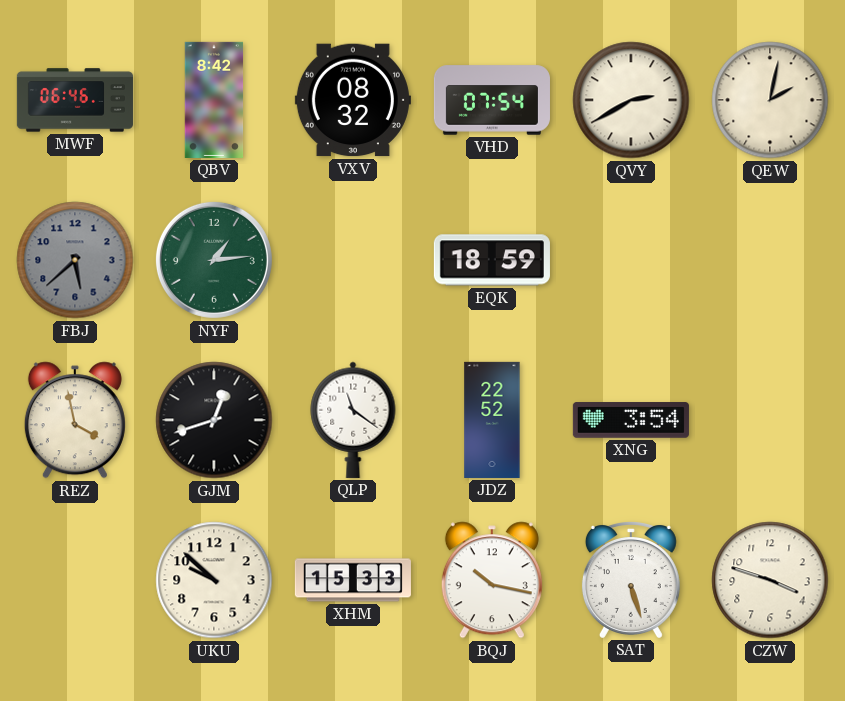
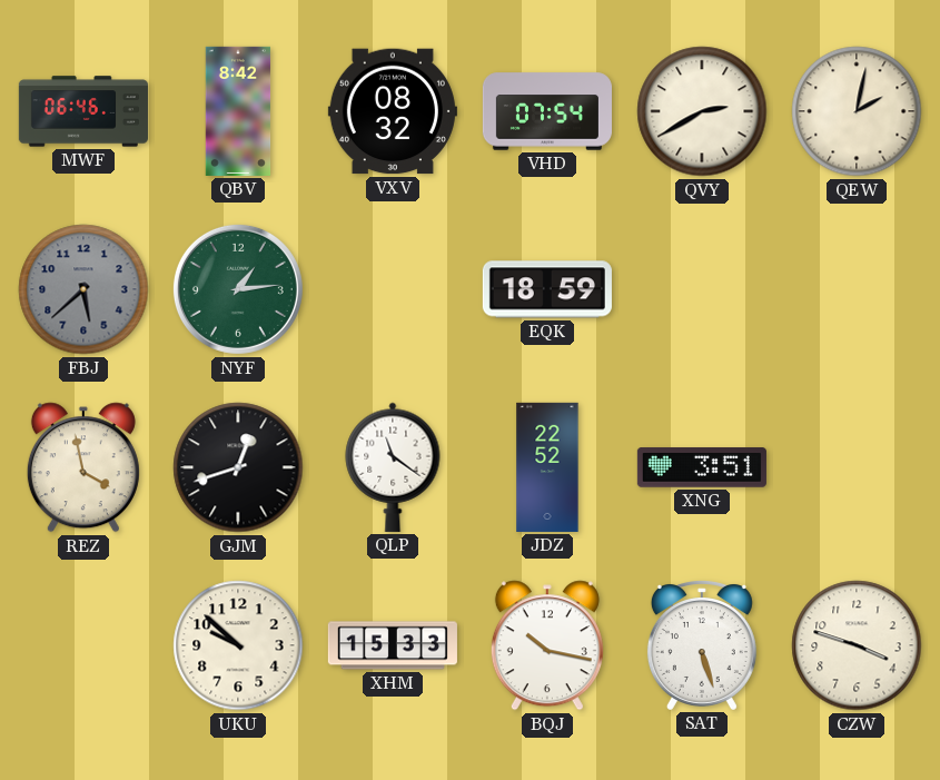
XNG: 3:54 -> 3:51
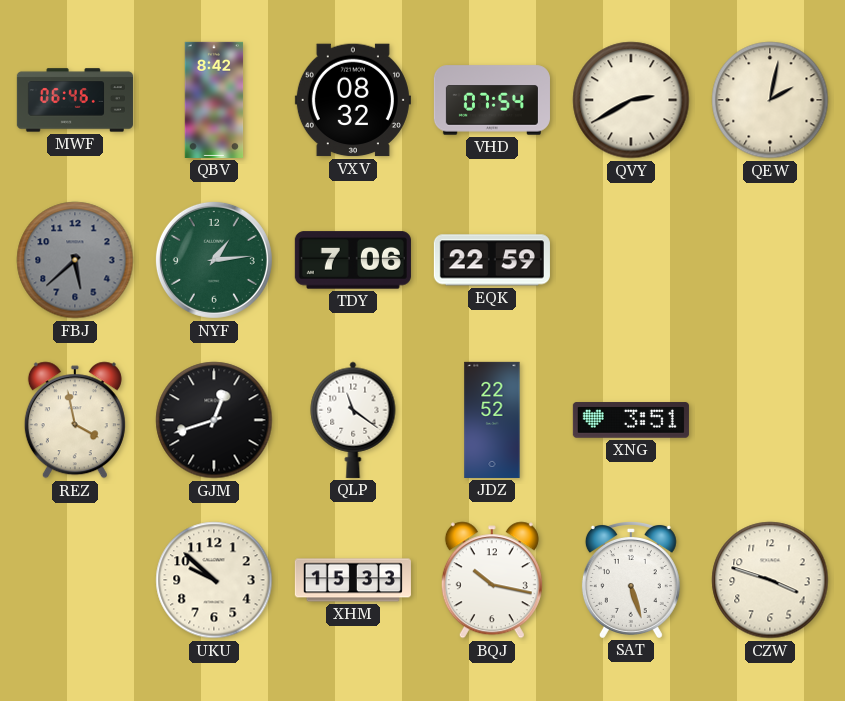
TDY: none -> 7:06
EQK: 18:59 -> 22:59
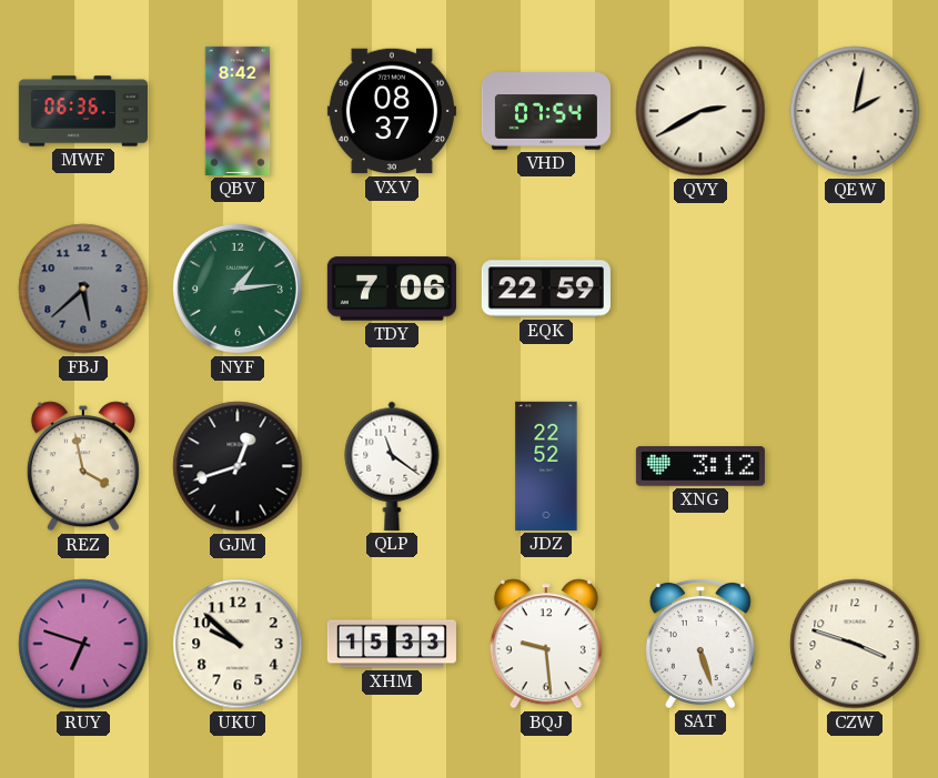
MWF: 06:46 -> 06:36
VXV: 08:32 -> 08:37
XNG: 3:51 -> 3:12
RUY: none -> 6:48
BQJ: 10:17 -> 9:29
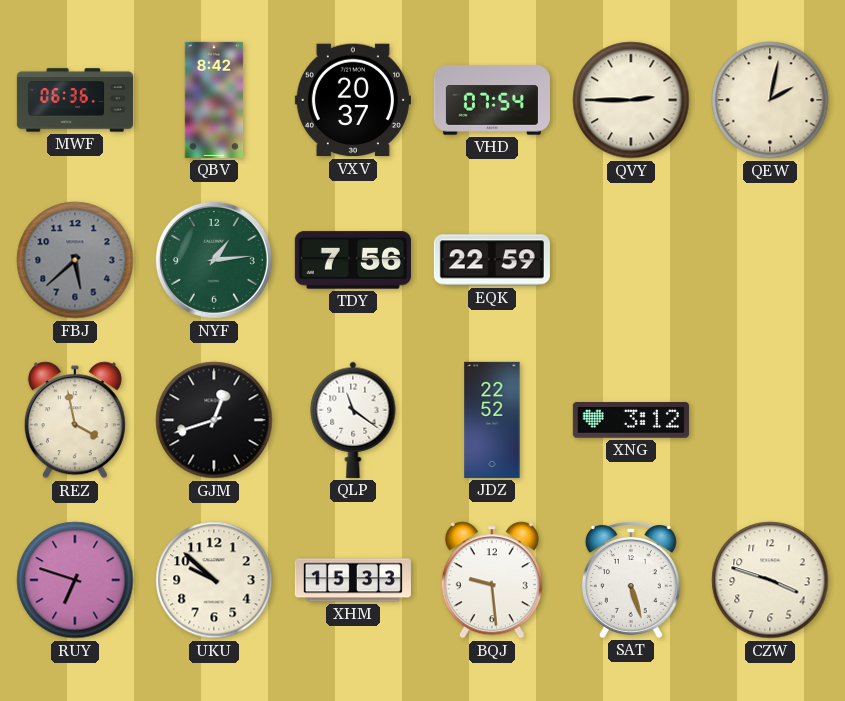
VXV: 08:37 -> 20:37
QVY: 2:40 -> 2:45
TDY: 7:06 -> 7:56
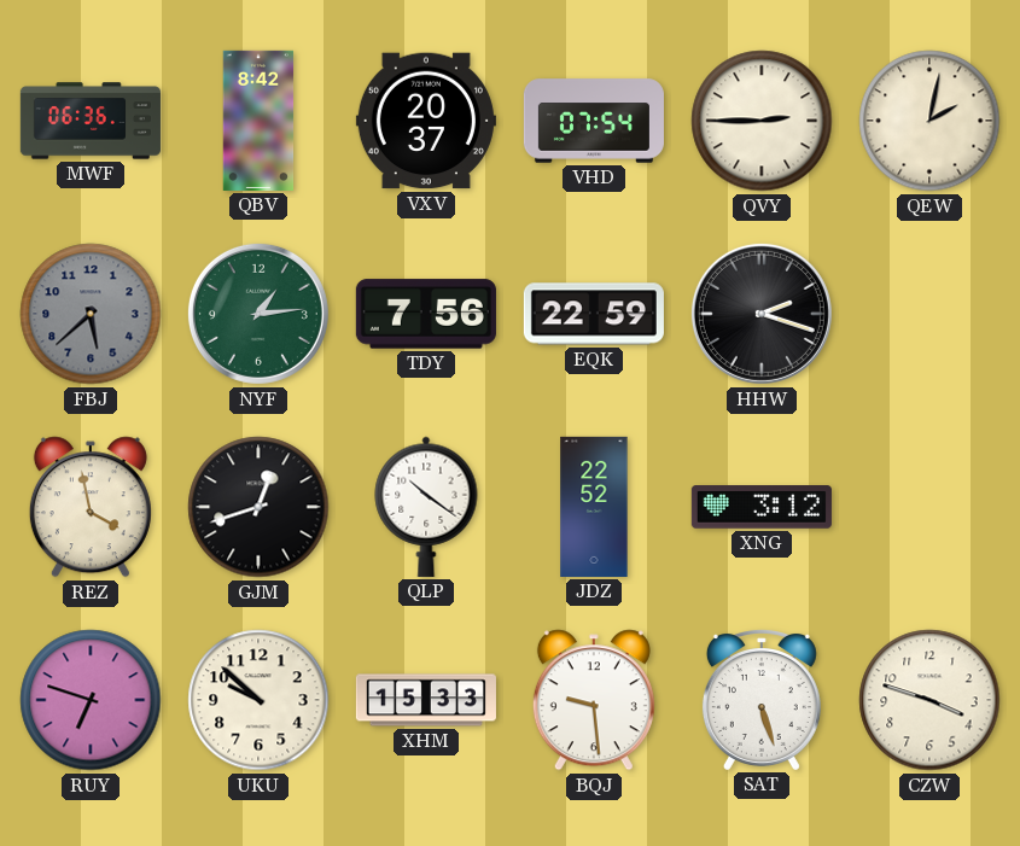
HHW: none -> 2:18
QLP: 11:21 -> 10:21
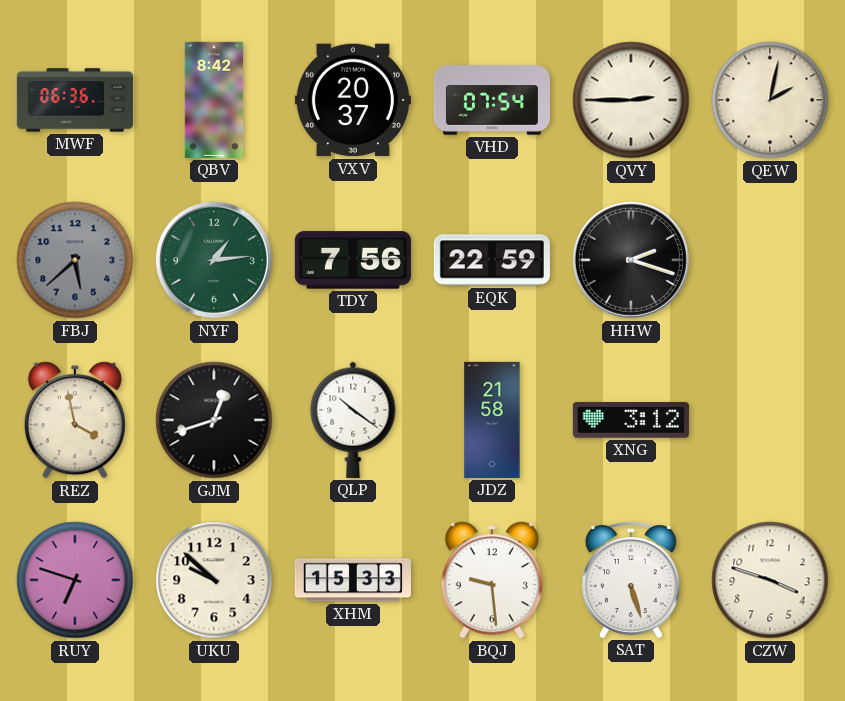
JDZ: 22:52 -> 21:58
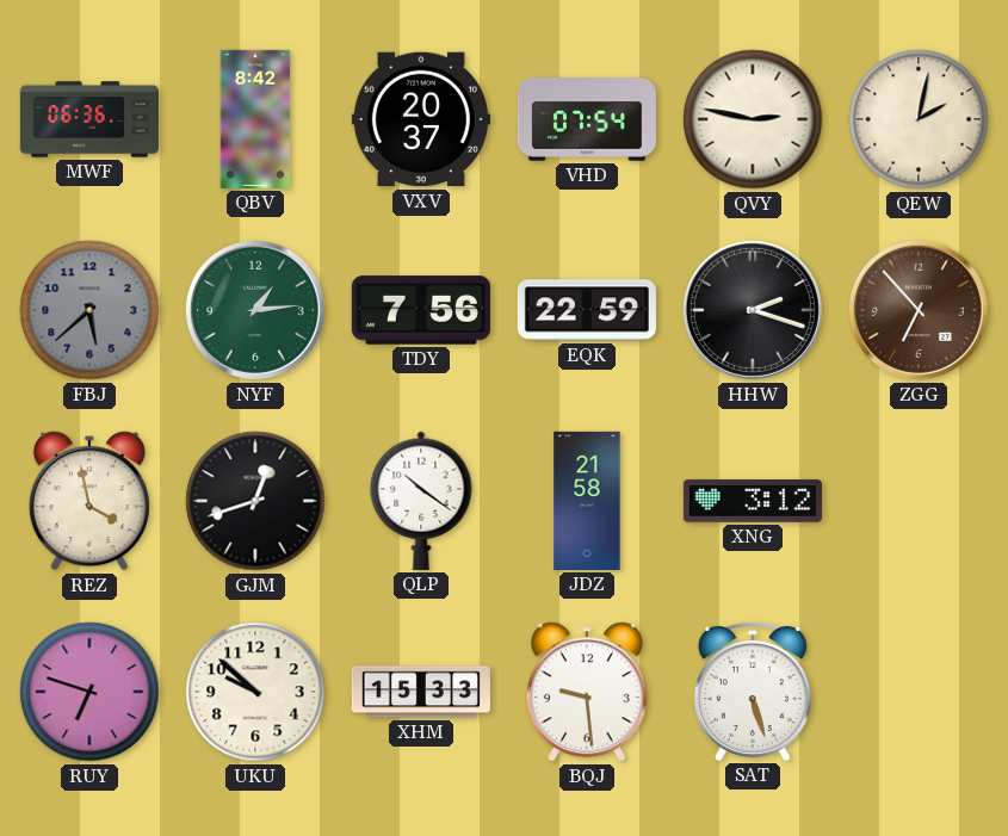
QVY: 2:45 -> 2:47
ZGG: none -> 6:53
CZW: 3:48 -> none
